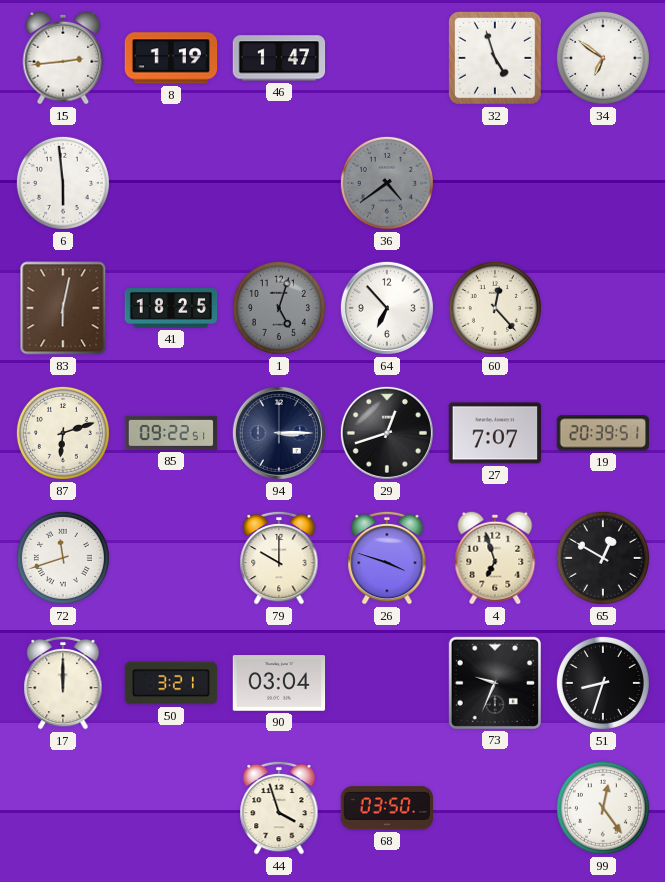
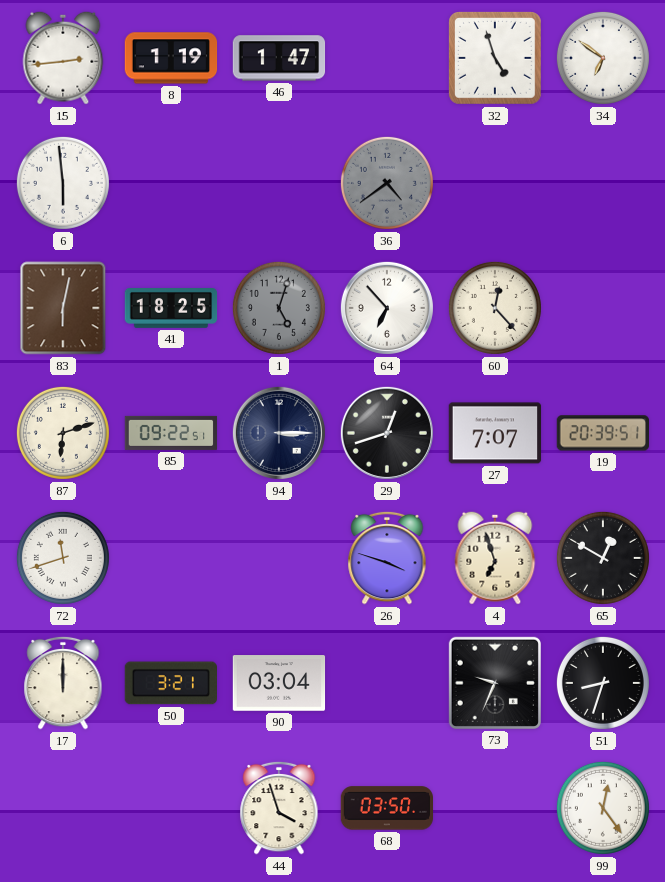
79: 10:00 -> none
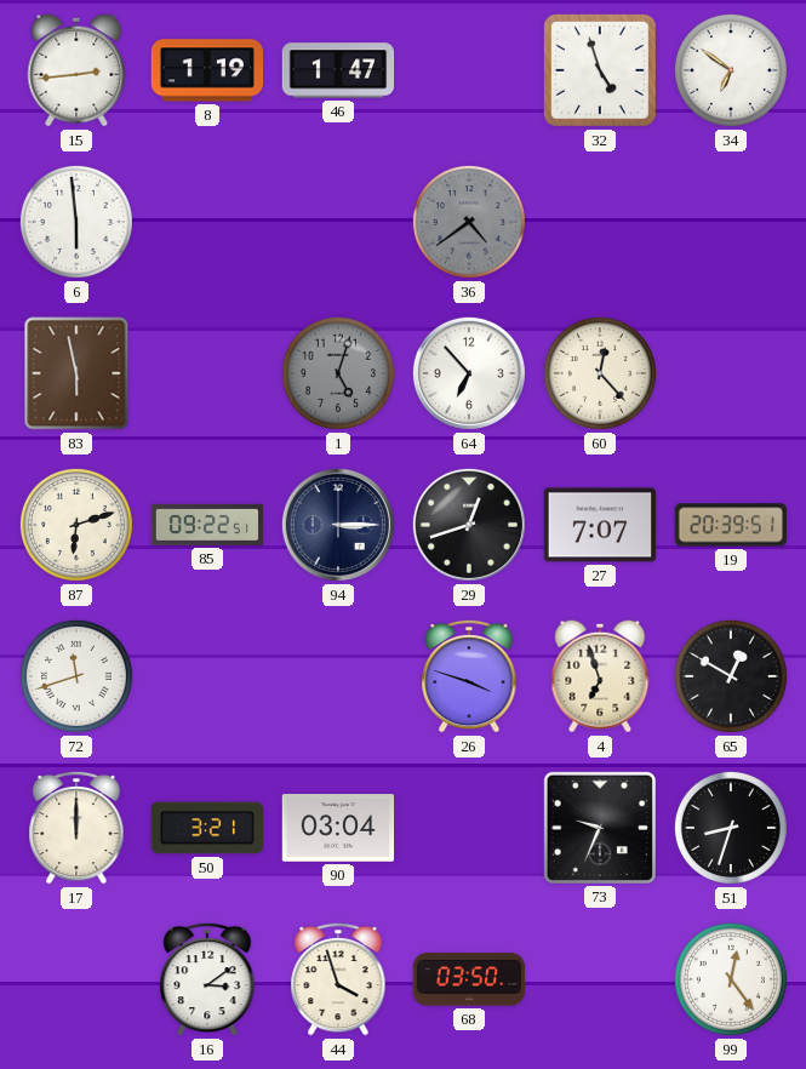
83: 6:02 -> 5:58
41: 18:25 -> none
16: none -> 3:09
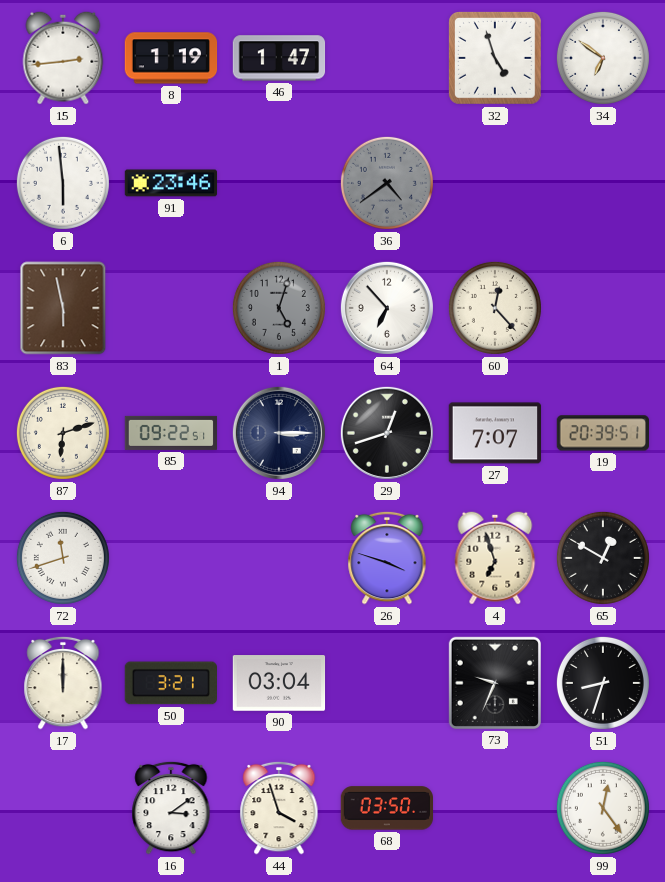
91: none -> 23:46
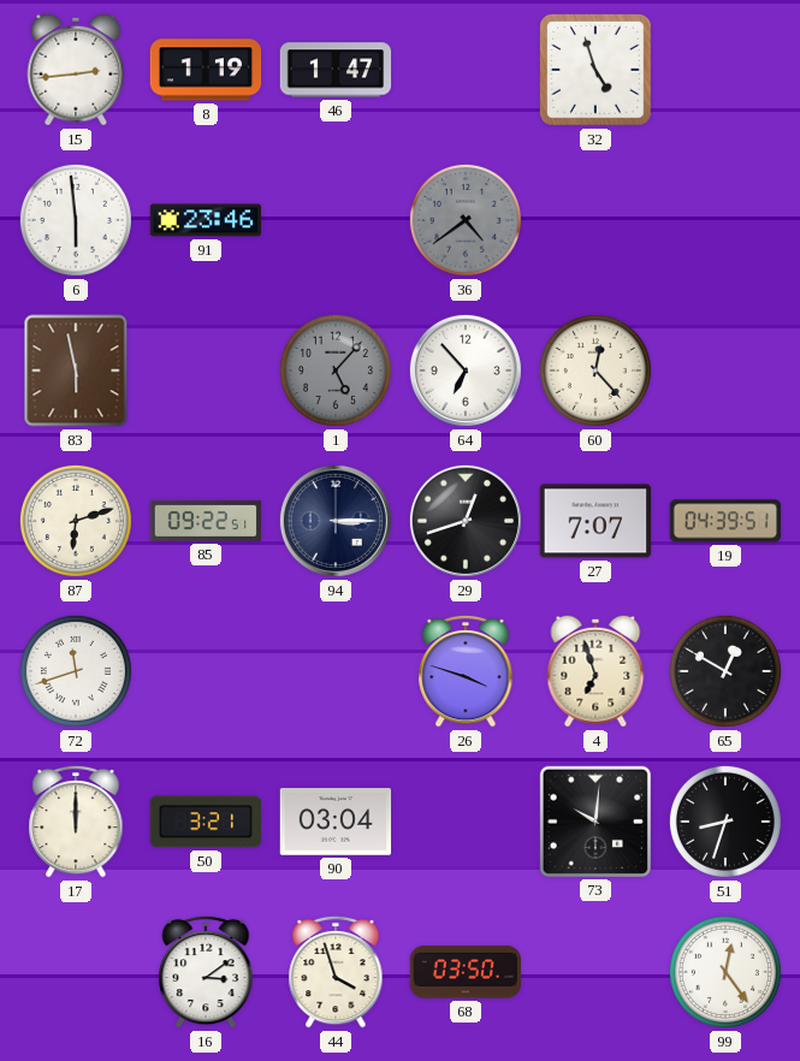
34: 6:51 -> none
1: 5:03 -> 5:07
19: 20:39 -> 04:39
73: 9:34 -> 10:01
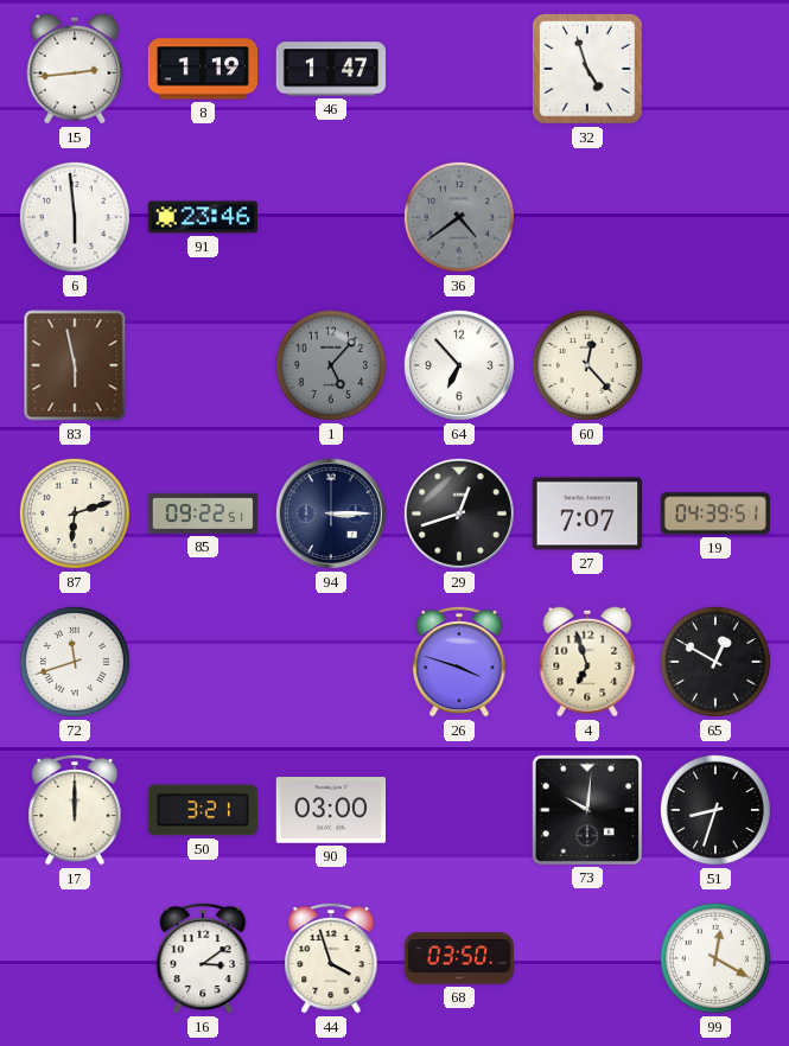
90: 03:04 -> 03:00
99: 12:24 -> 12:20
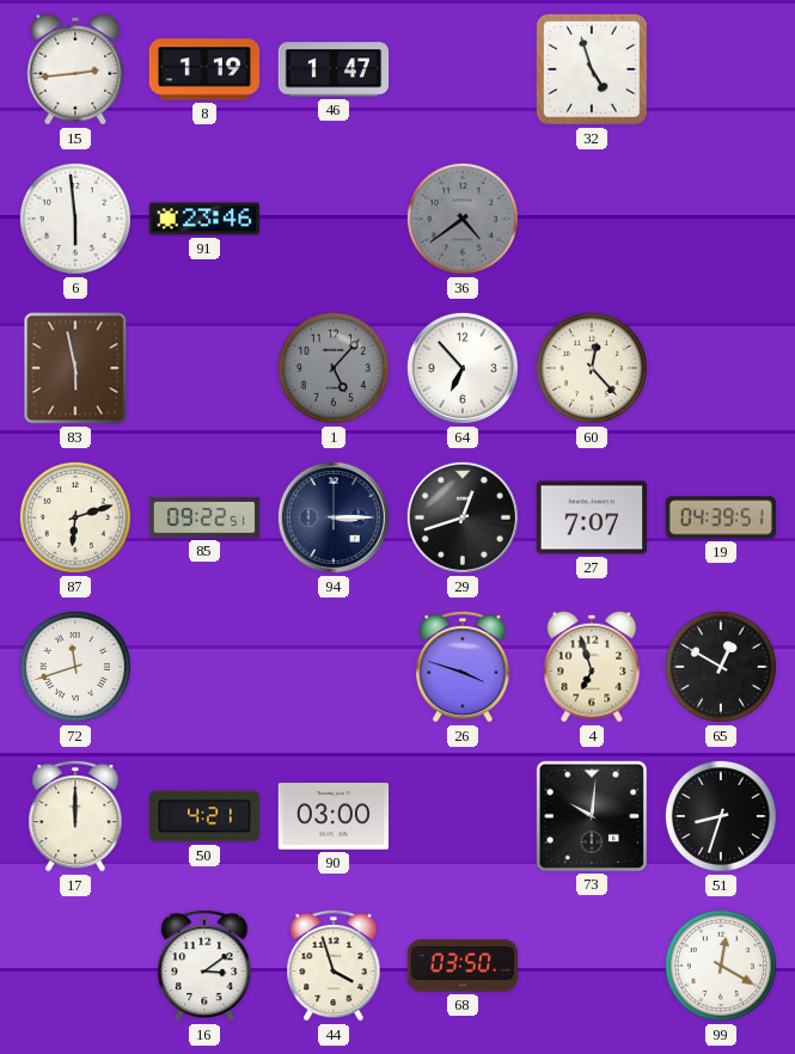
50: 3:21 -> 4:21
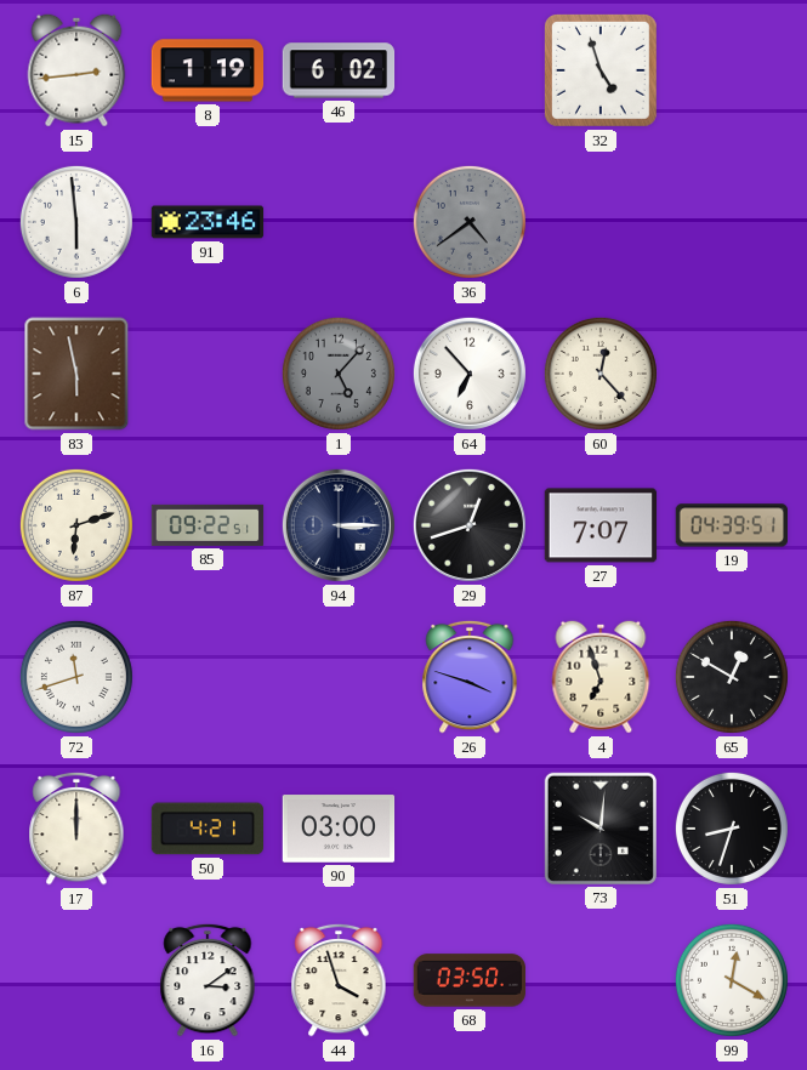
46: 1:47 -> 6:02
